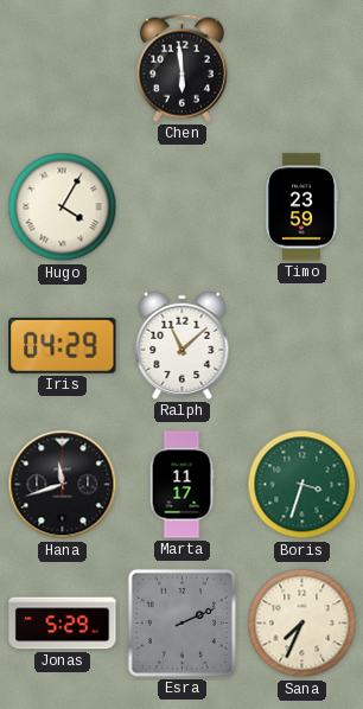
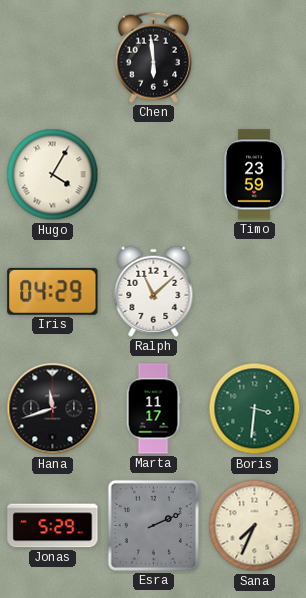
Boris: 3:33 -> 3:31
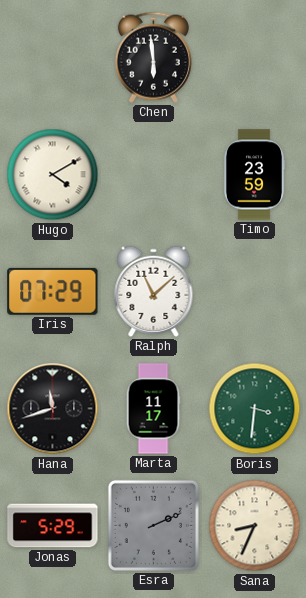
Hugo: 4:05 -> 4:10
Iris: 04:29 -> 07:29
Sana: 7:34 -> 8:34
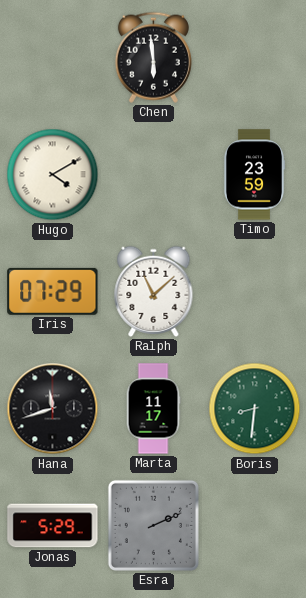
Boris: 3:31 -> 8:31
Sana: 8:34 -> none
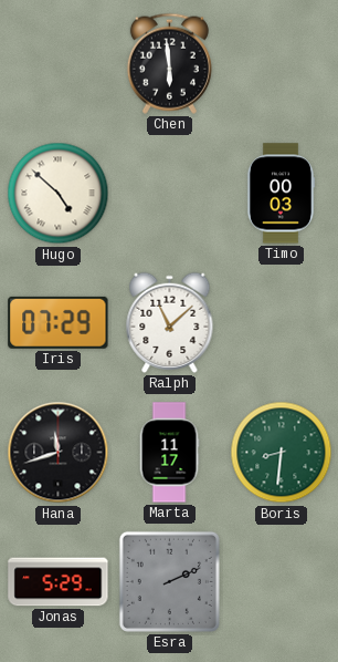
Hugo: 4:10 -> 4:52
Timo: 23:59 -> 00:03
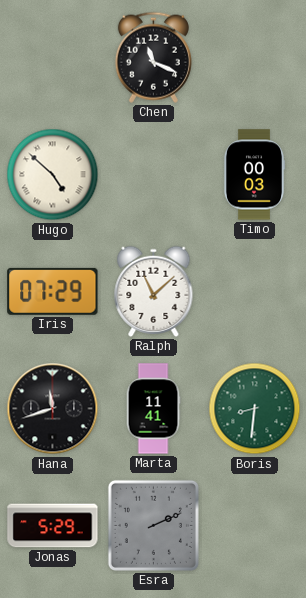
Chen: 5:59 -> 11:19
Marta: 11:17 -> 11:41
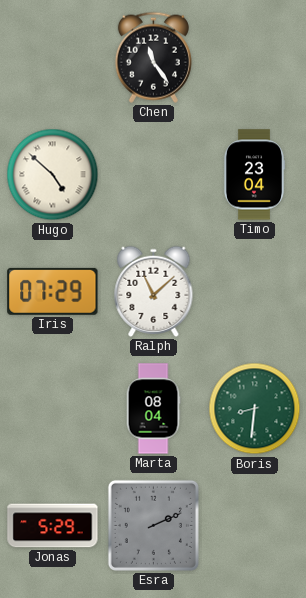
Chen: 11:19 -> 11:24
Timo: 00:03 -> 23:04
Hana: 11:42 -> none
Marta: 11:41 -> 08:04
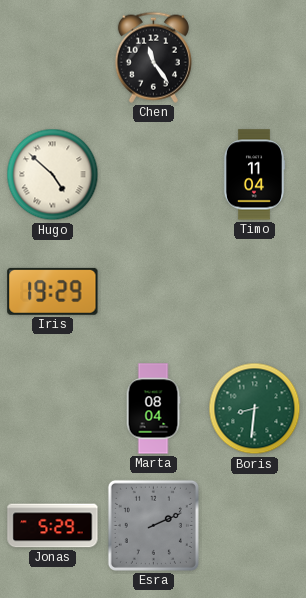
Timo: 23:04 -> 11:04
Iris: 07:29 -> 19:29
Ralph: 11:08 -> none
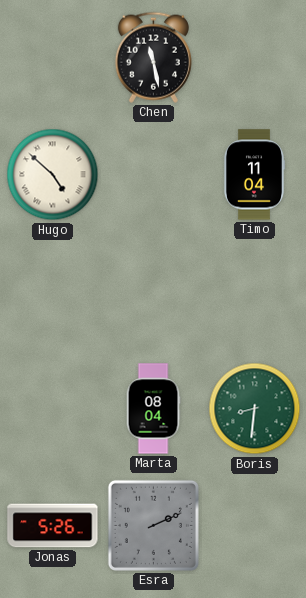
Chen: 11:24 -> 11:28
Iris: 19:29 -> none
Jonas: 5:29 -> 5:26
